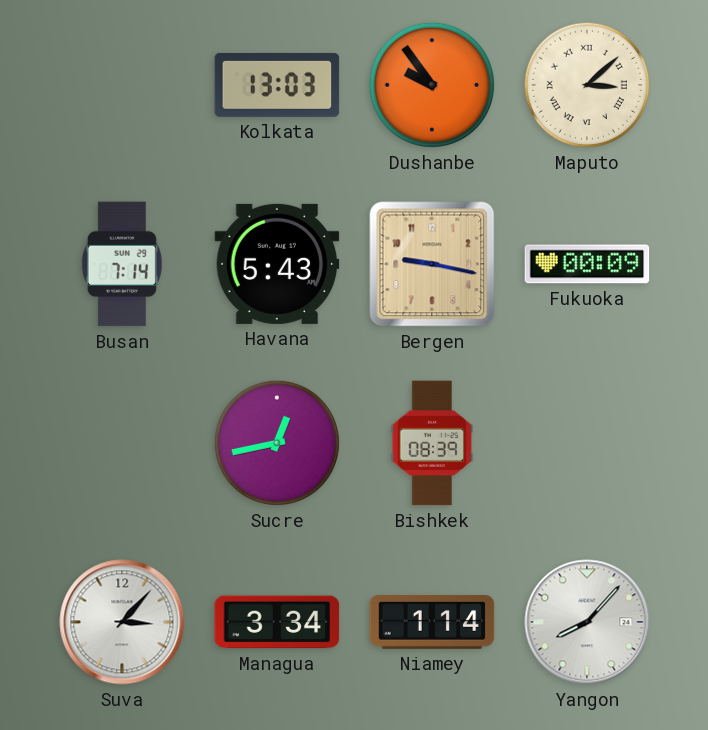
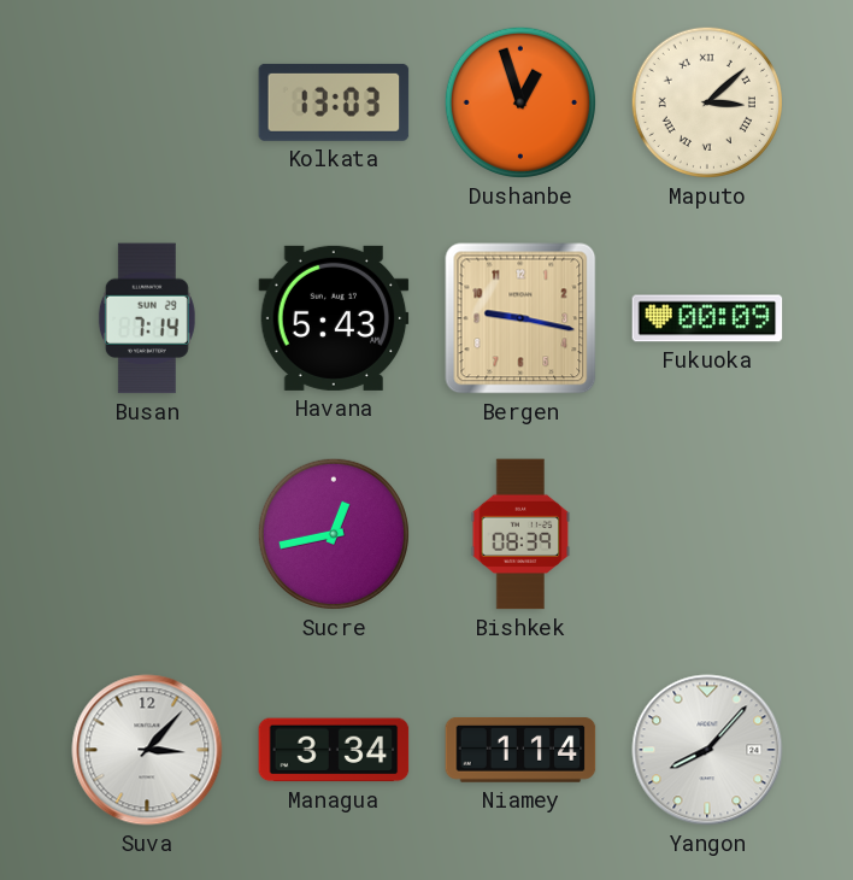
Dushanbe: 9:54 -> 12:57
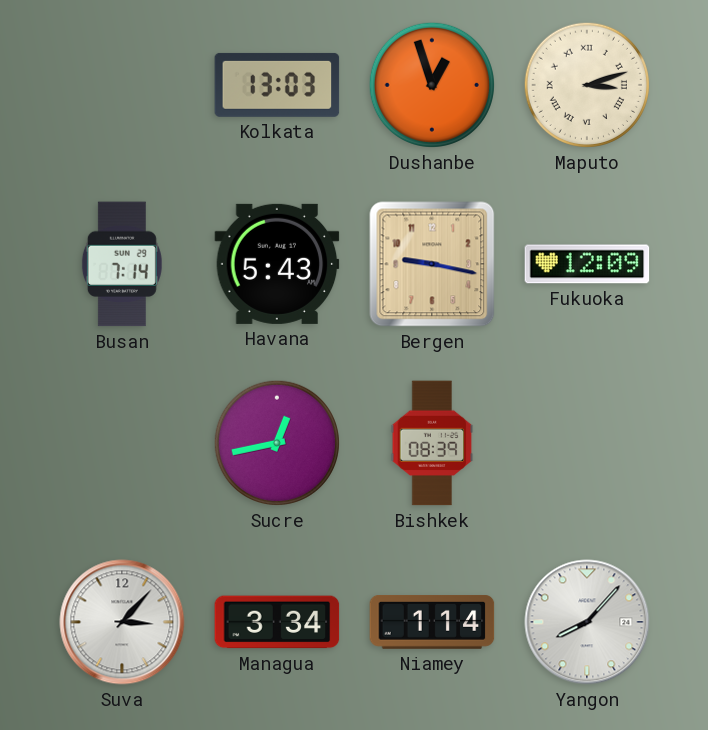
Maputo: 3:08 -> 3:12
Fukuoka: 00:09 -> 12:09
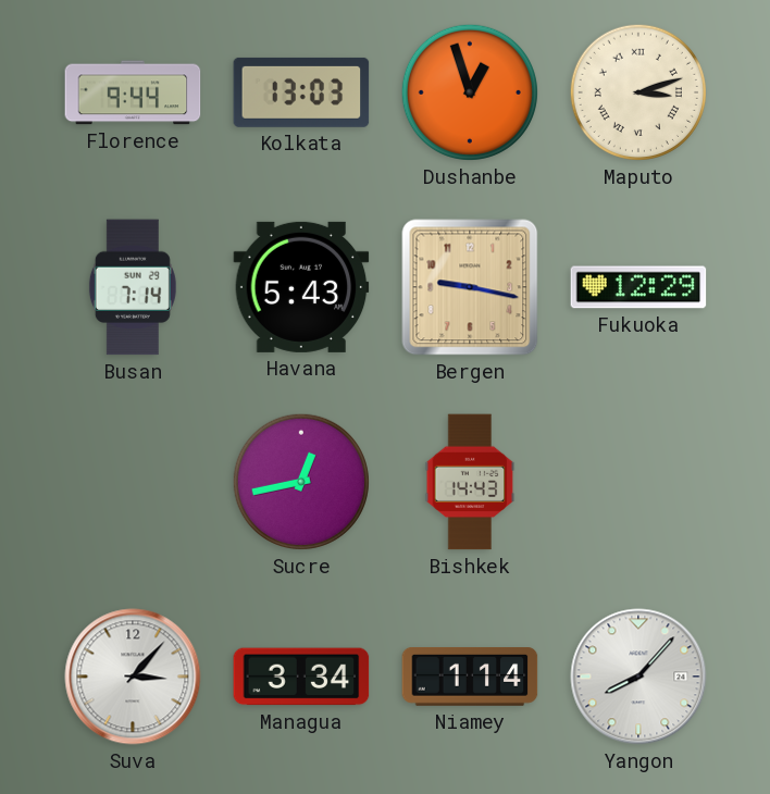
Florence: none -> 9:44
Fukuoka: 12:09 -> 12:29
Bishkek: 08:39 -> 14:43
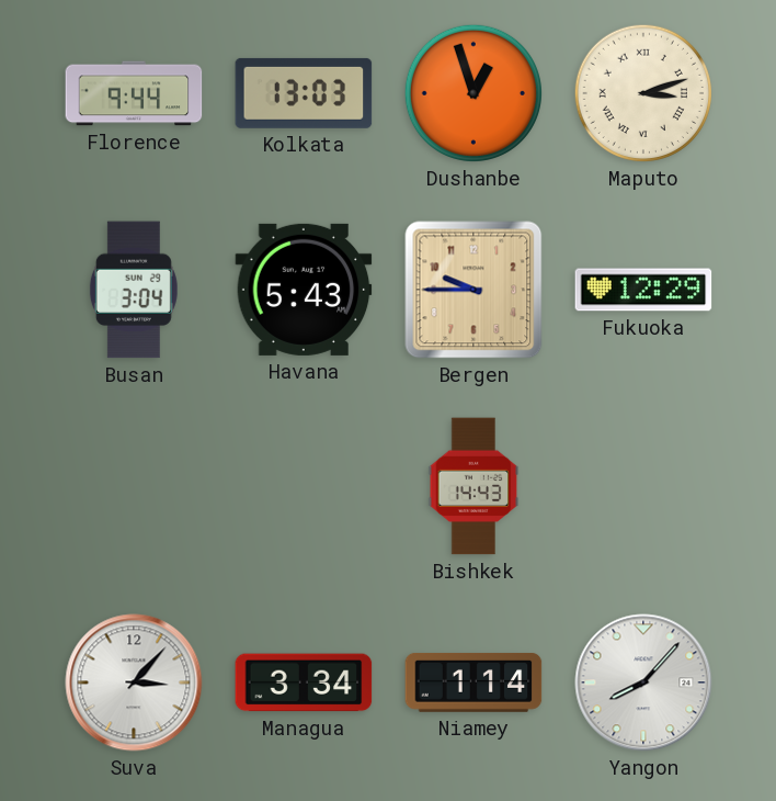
Busan: 7:14 -> 3:04
Bergen: 9:17 -> 9:45
Sucre: 12:43 -> none
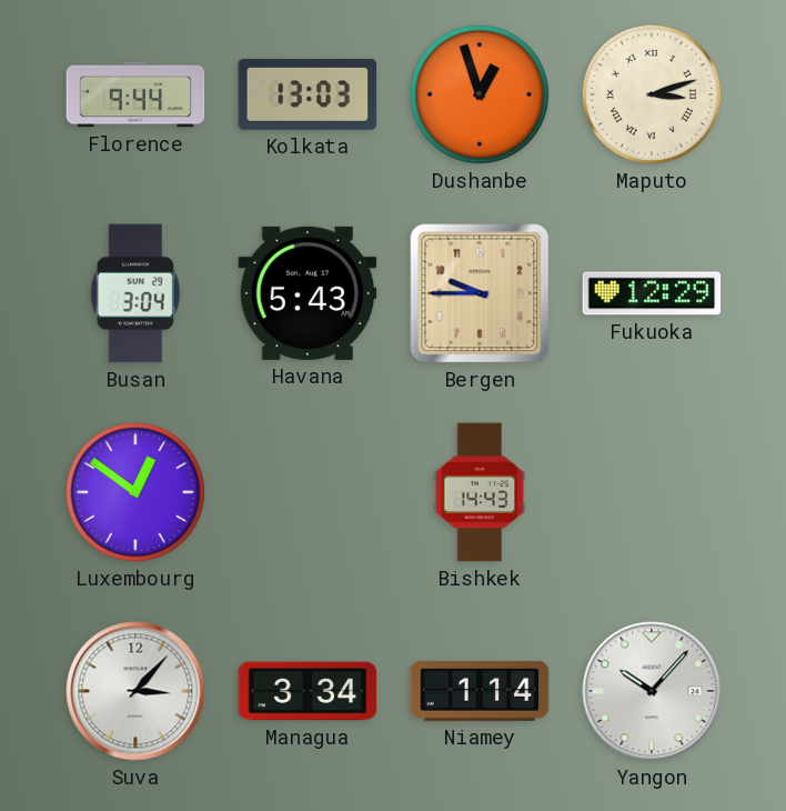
Luxembourg: none -> 12:51
Yangon: 8:07 -> 10:07
